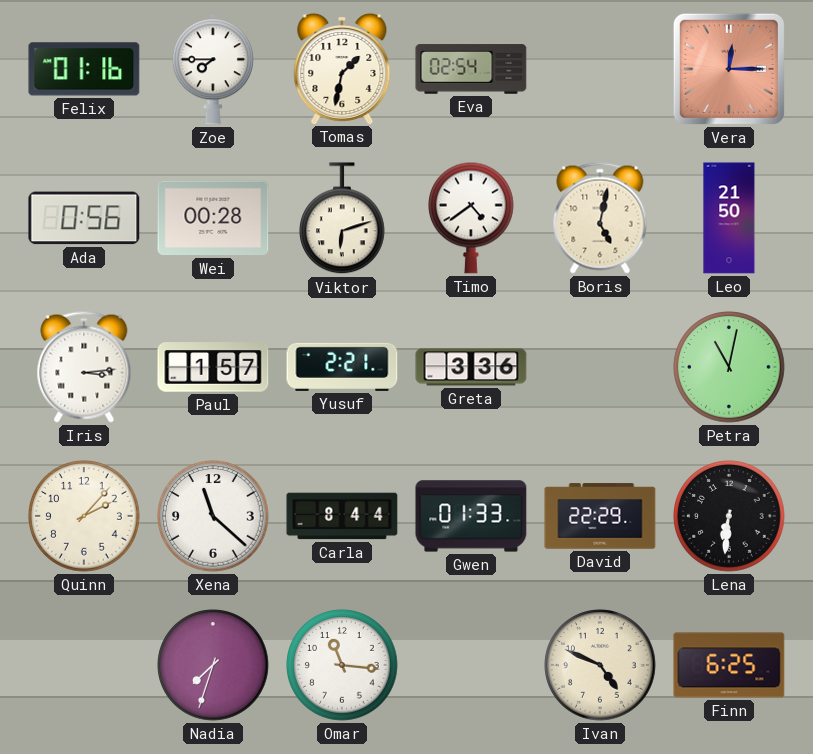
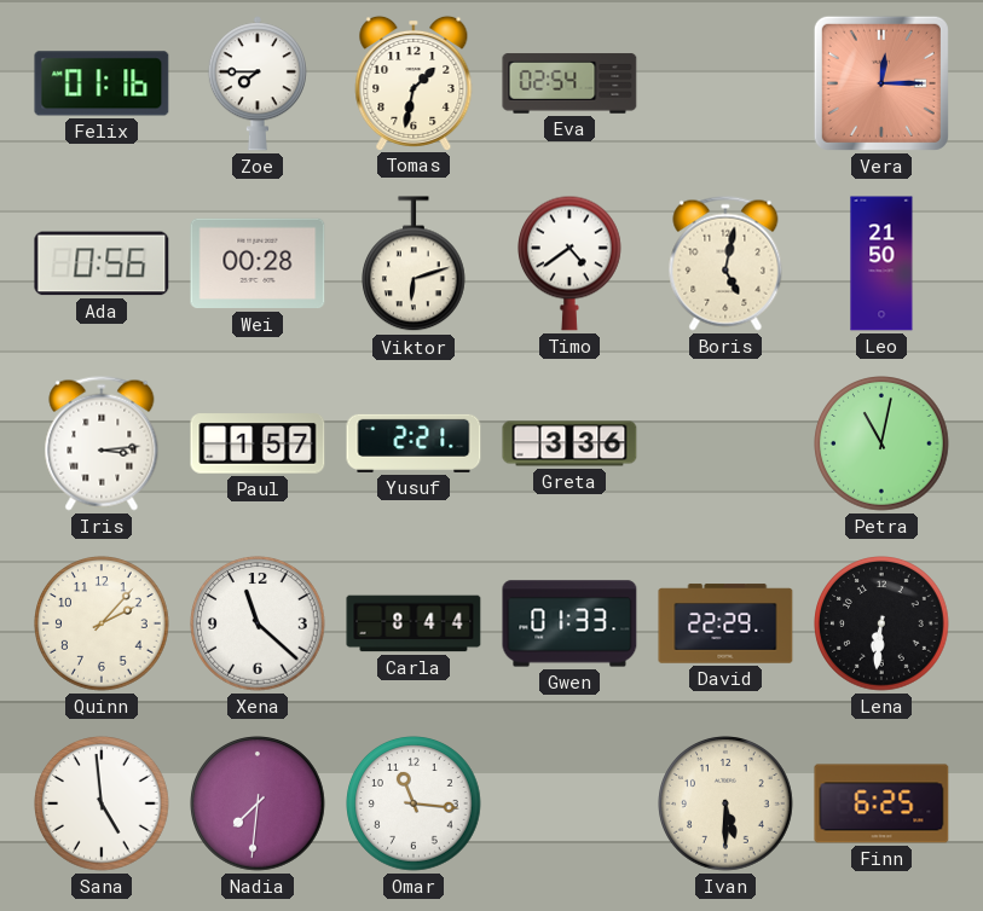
Sana: none -> 4:59
Nadia: 7:33 -> 7:31
Ivan: 4:49 -> 5:30
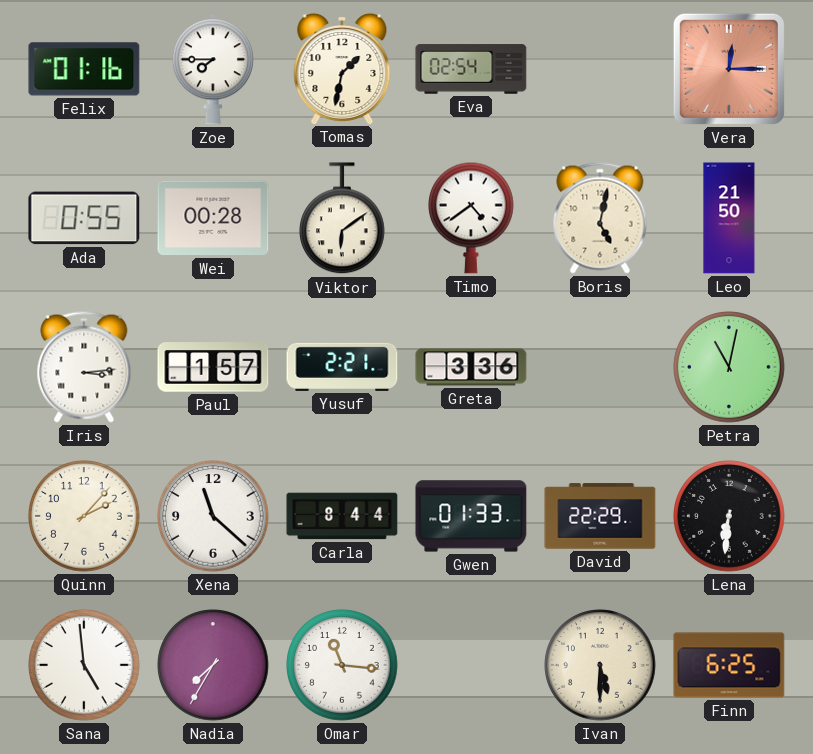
Ada: 0:56 -> 0:55
Viktor: 6:12 -> 6:09
Nadia: 7:31 -> 7:35
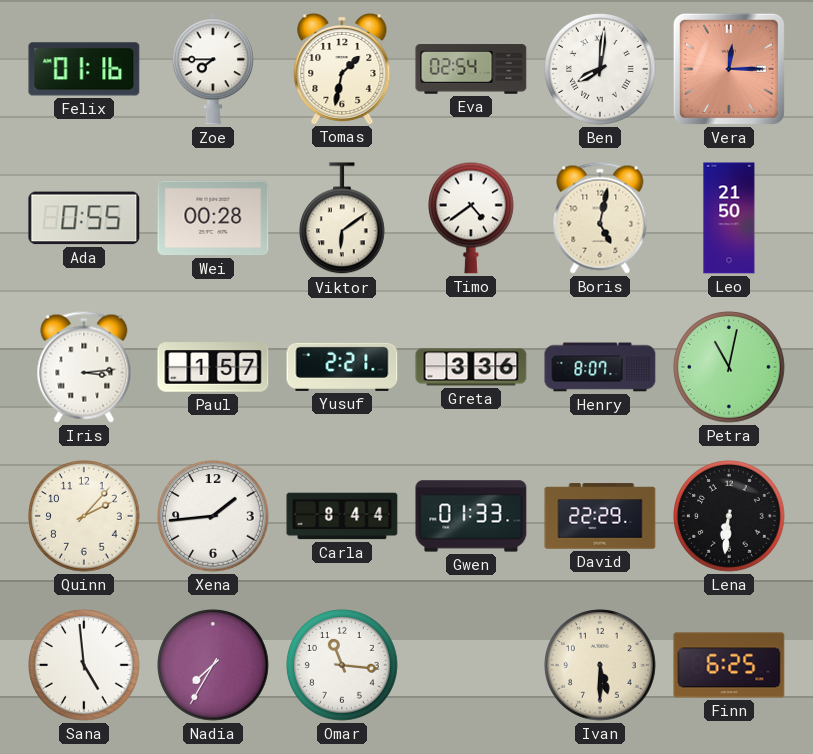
Ben: none -> 8:01
Henry: none -> 8:07
Xena: 11:22 -> 1:44
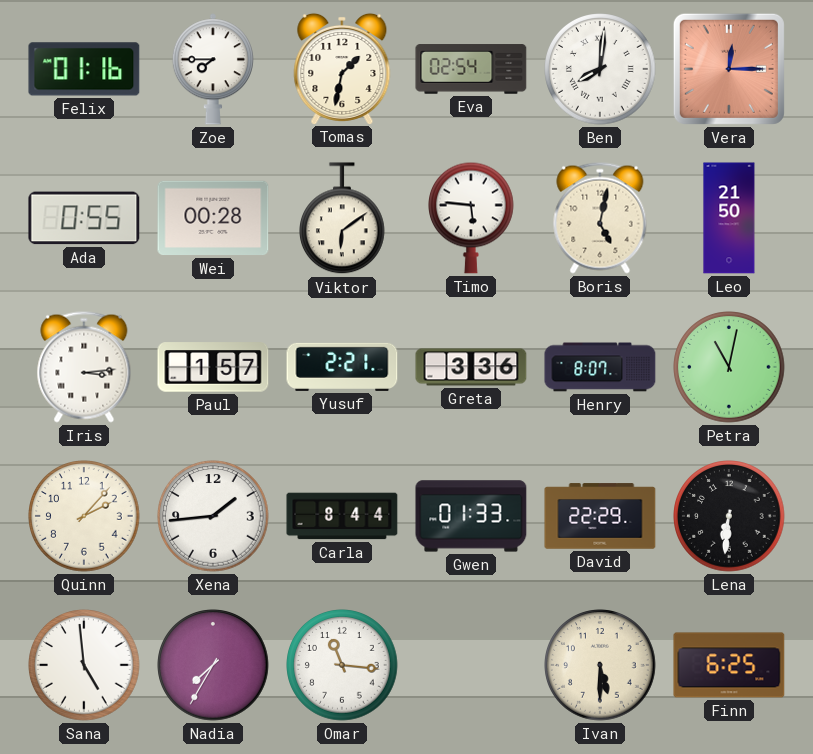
Timo: 4:39 -> 5:46
